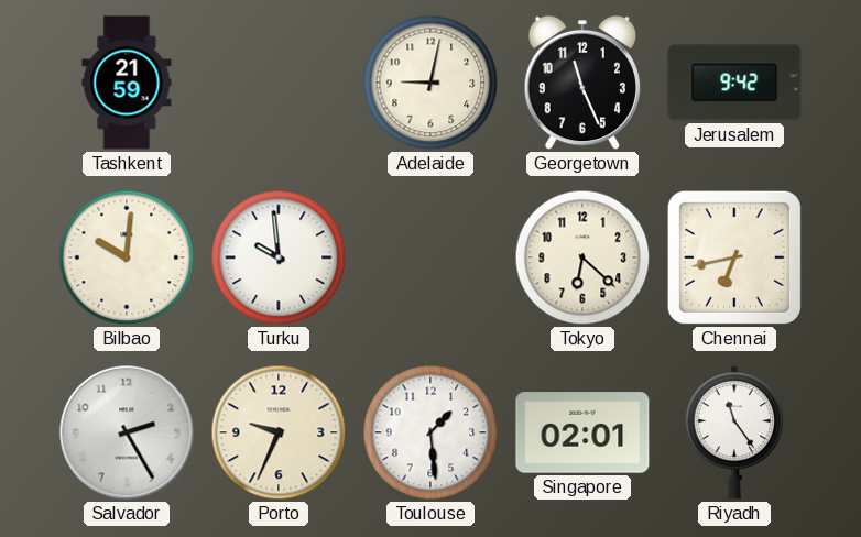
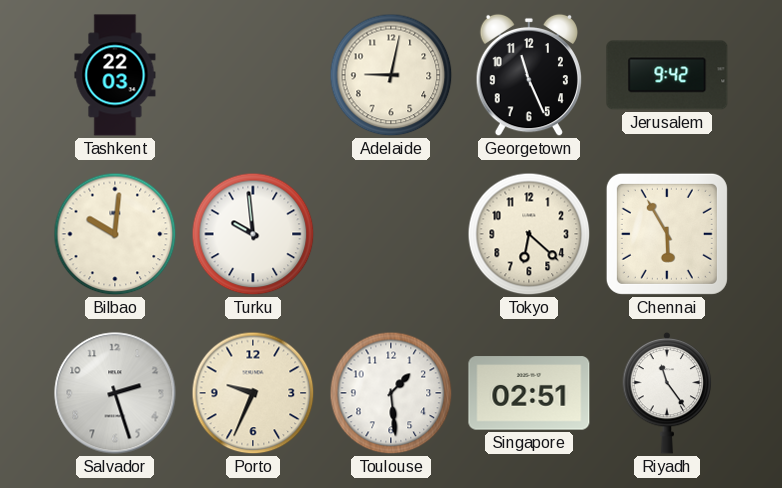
Tashkent: 21:59 -> 22:03
Chennai: 6:43 -> 5:55
Salvador: 2:25 -> 2:27
Singapore: 02:01 -> 02:51
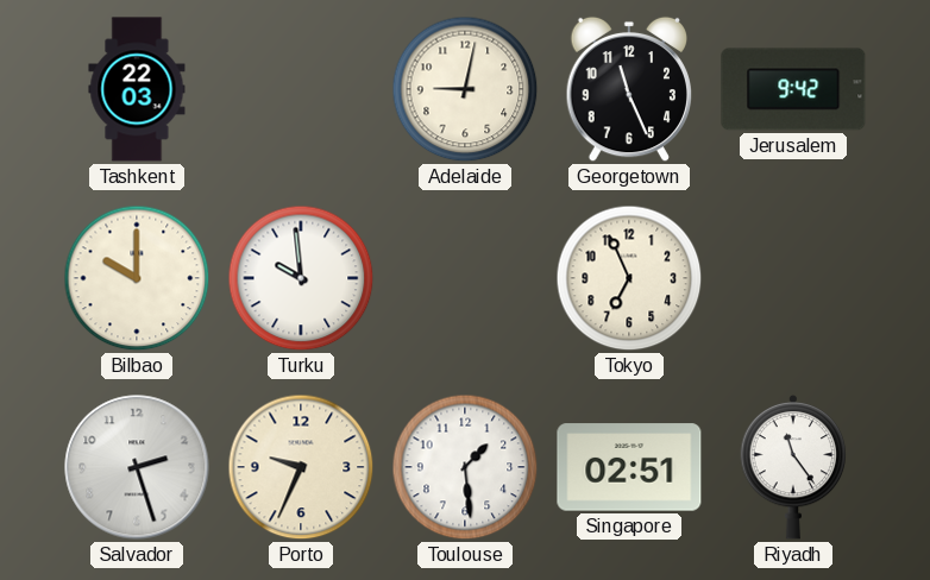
Bilbao: 10:01 -> 10:00
Tokyo: 6:22 -> 6:56
Chennai: 5:55 -> none
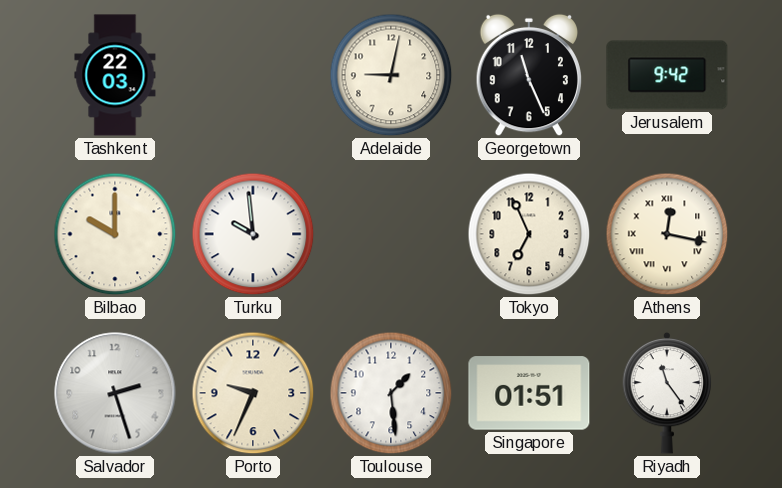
Athens: none -> 12:17
Singapore: 02:51 -> 01:51
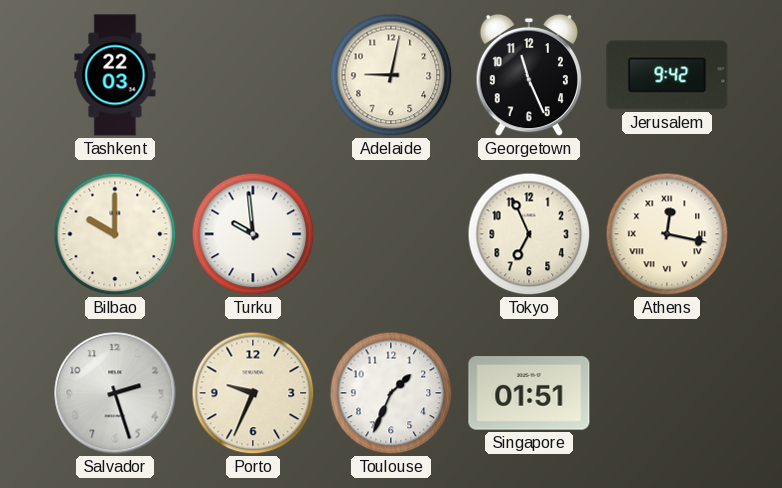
Toulouse: 1:29 -> 1:34
Riyadh: 11:24 -> none
